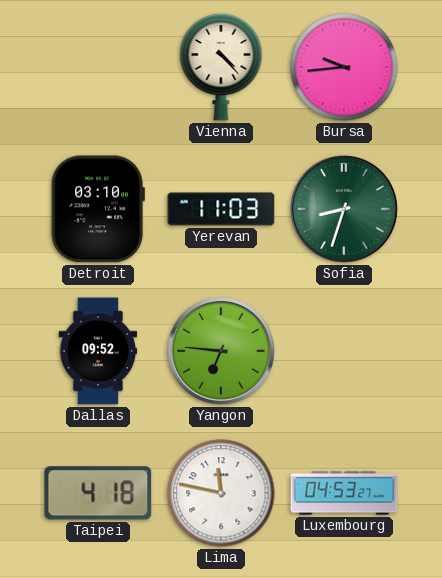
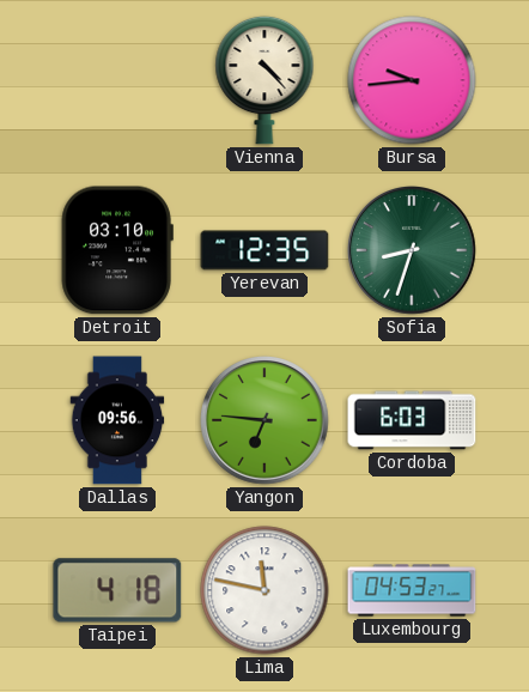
Yerevan: 11:03 -> 12:35
Dallas: 09:52 -> 09:56
Cordoba: none -> 6:03
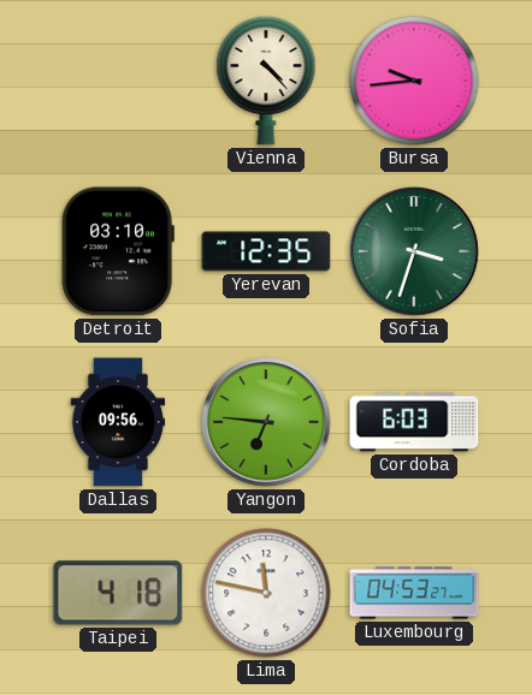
Sofia: 8:33 -> 3:33
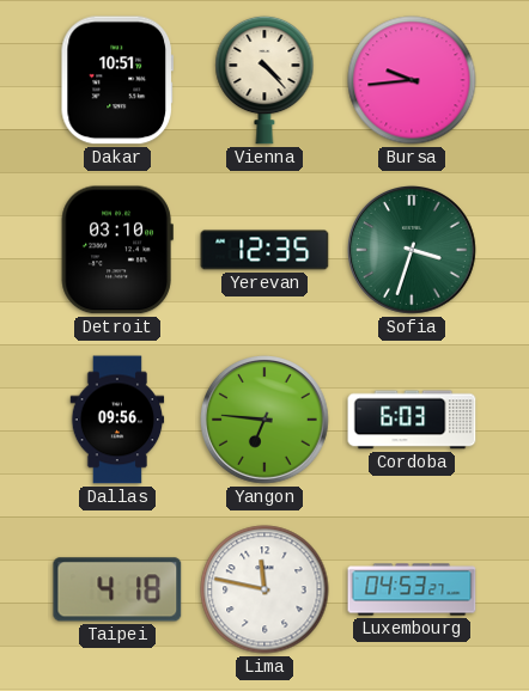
Dakar: none -> 10:51
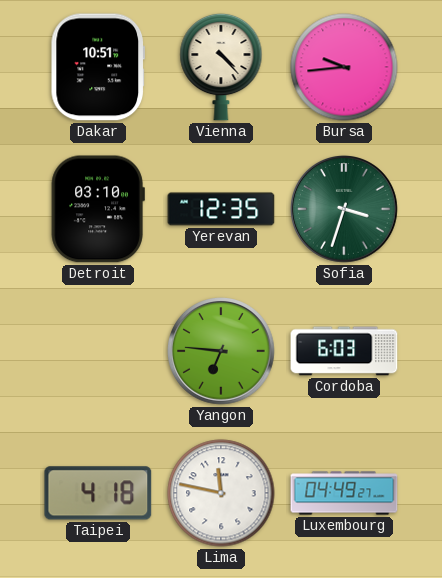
Dallas: 09:56 -> none
Luxembourg: 04:53 -> 04:49
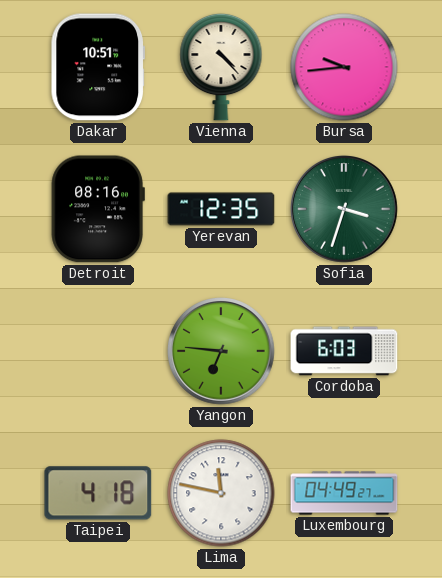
Detroit: 03:10 -> 08:16
